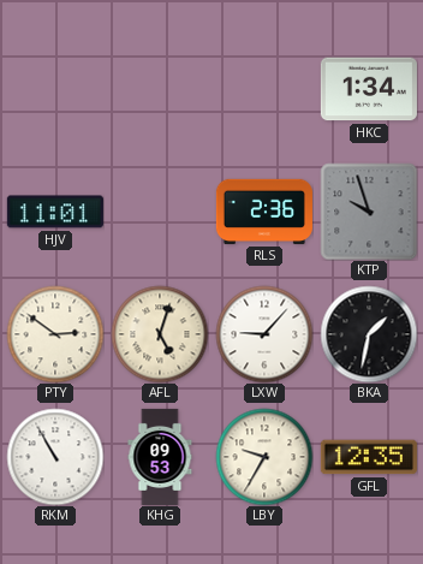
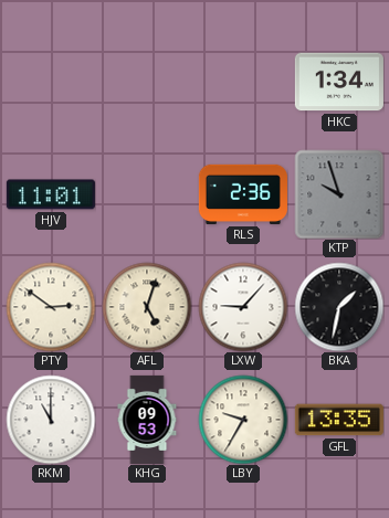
RKM: 10:55 -> 11:00
GFL: 12:35 -> 13:35
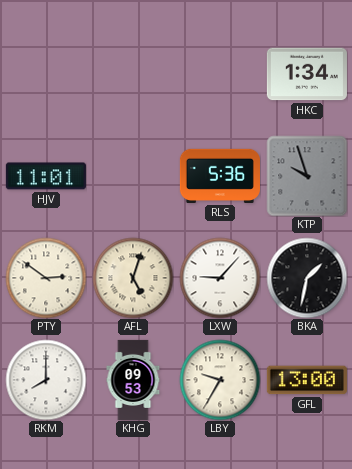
RLS: 2:36 -> 5:36
RKM: 11:00 -> 8:00
GFL: 13:35 -> 13:00
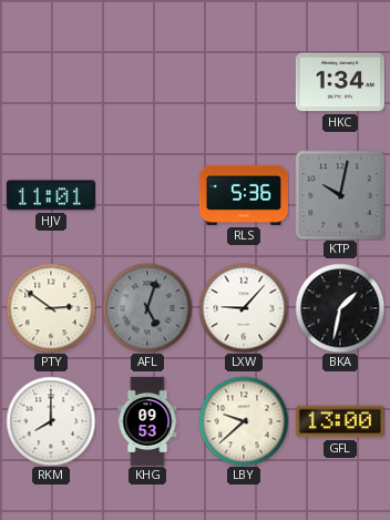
KTP: 9:57 -> 10:02
AFL dial: cream -> grey
LBY: 9:35 -> 9:38
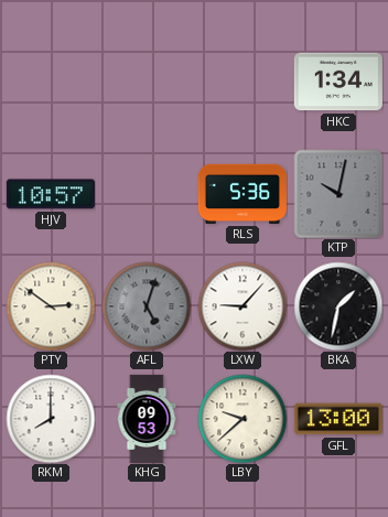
HJV: 11:01 -> 10:57
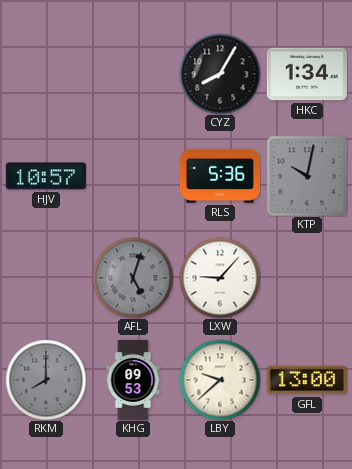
CYZ: none -> 8:05
PTY: 2:51 -> none
BKA: 1:32 -> none
RKM dial: white -> grey
